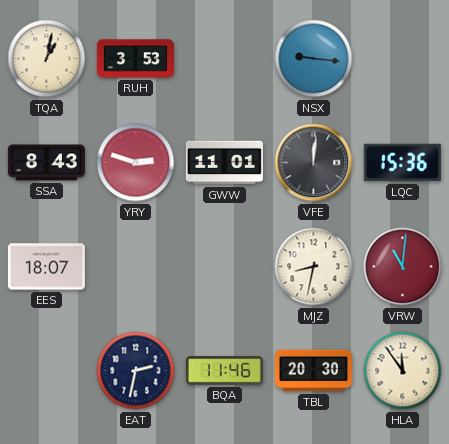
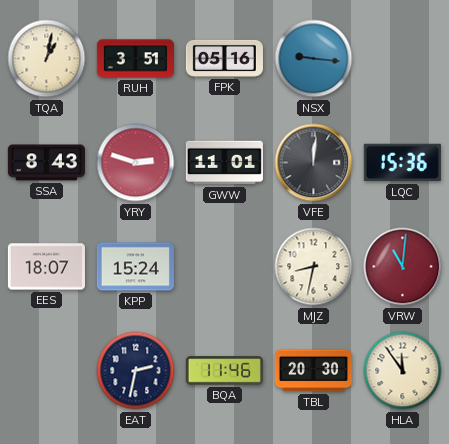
RUH: 3:53 -> 3:51
FPK: none -> 05:16
KPP: none -> 15:24
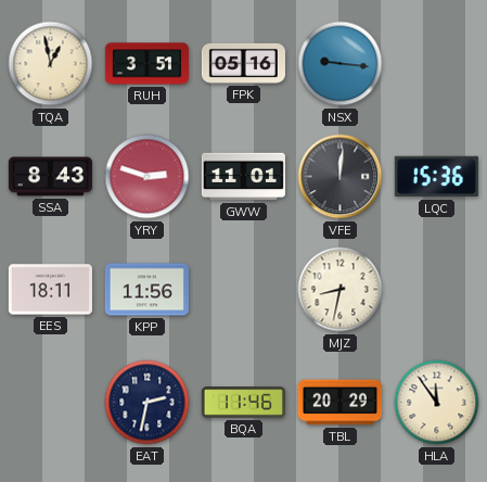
TQA: 1:02 -> 12:58
EES: 18:07 -> 18:11
KPP: 15:24 -> 11:56
VRW: 11:01 -> none
TBL: 20:30 -> 20:29
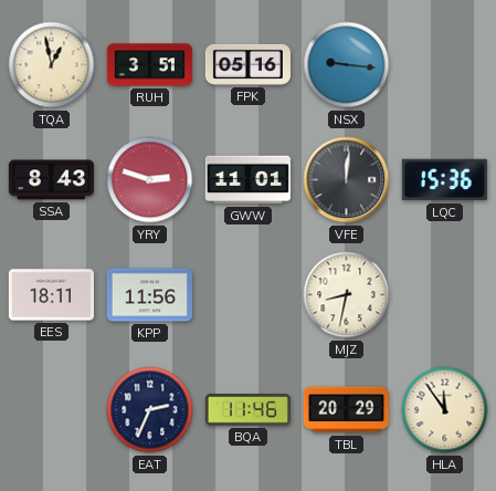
EAT: 2:32 -> 2:34
